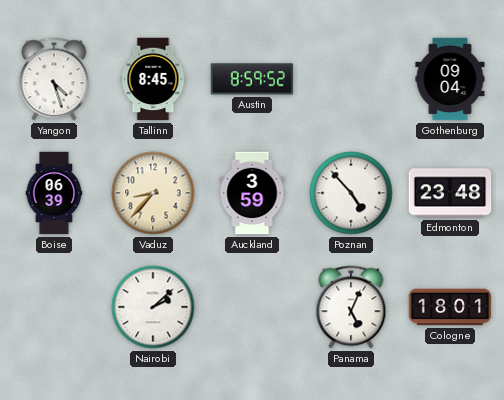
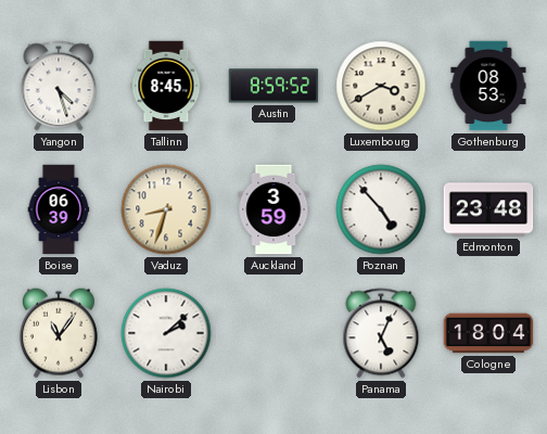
Luxembourg: none -> 3:40
Gothenburg: 09:04 -> 08:53
Vaduz: 8:37 -> 8:33
Lisbon: none -> 11:06
Cologne: 18:01 -> 18:04
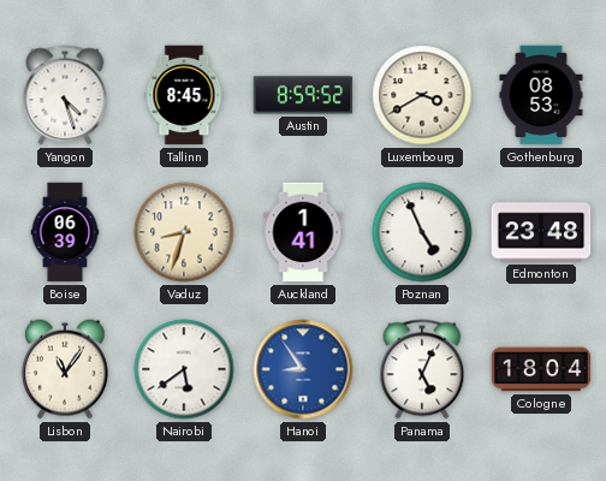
Auckland: 3:59 -> 1:41
Poznan: 4:53 -> 4:56
Nairobi: 2:08 -> 5:39
Hanoi: none -> 8:54
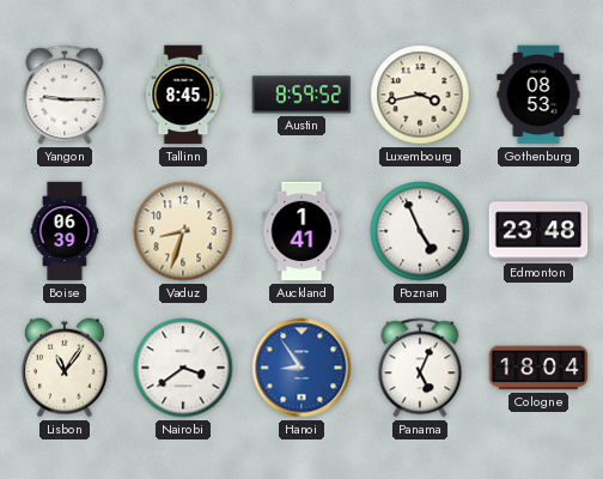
Yangon: 4:27 -> 9:15
Luxembourg: 3:40 -> 3:43
Nairobi: 5:39 -> 3:39
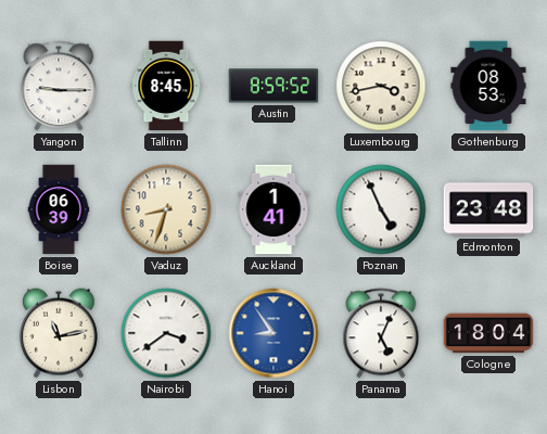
Lisbon: 11:06 -> 11:13
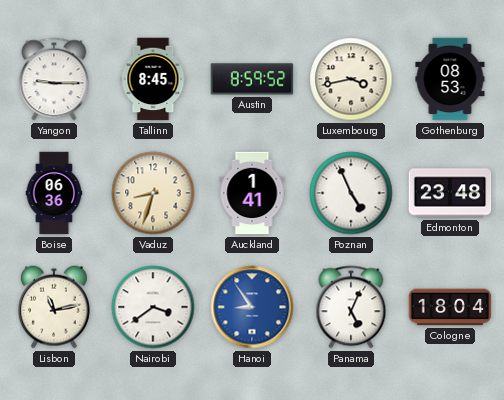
Boise: 06:39 -> 06:36
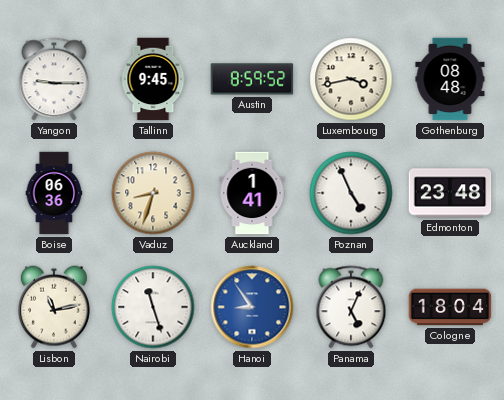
Tallinn: 8:45 -> 9:45
Gothenburg: 08:53 -> 08:48
Nairobi: 3:39 -> 11:27
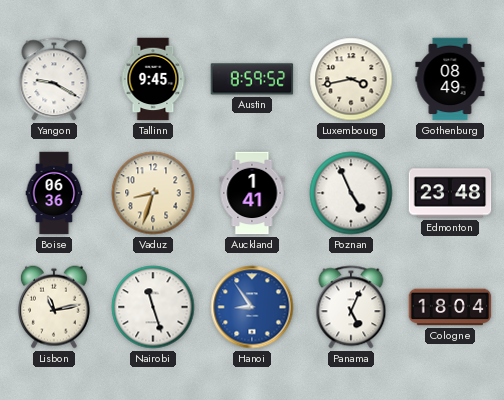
Yangon: 9:15 -> 9:20
Gothenburg: 08:48 -> 08:49
